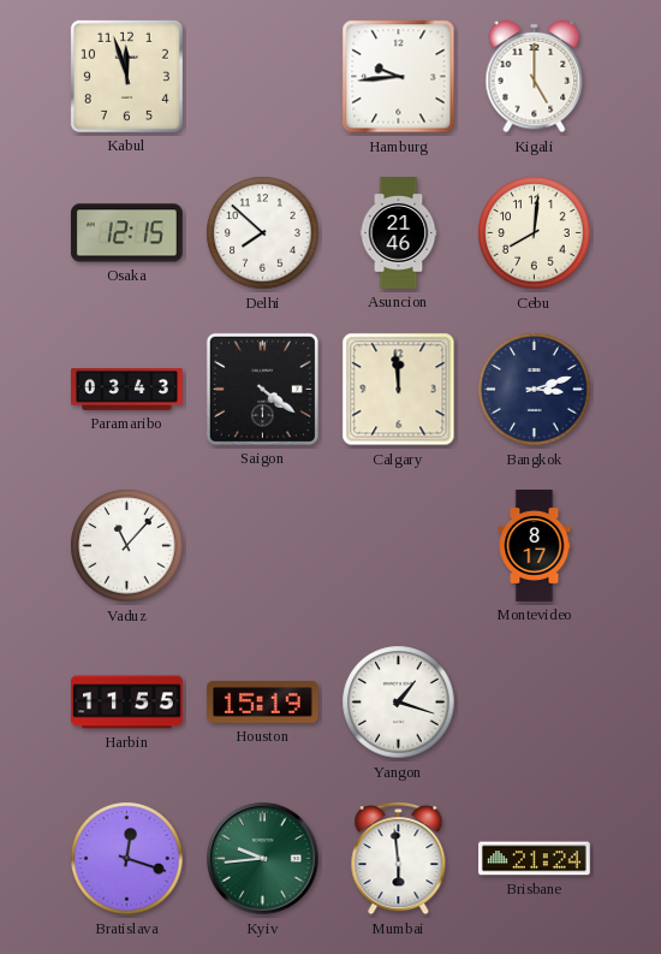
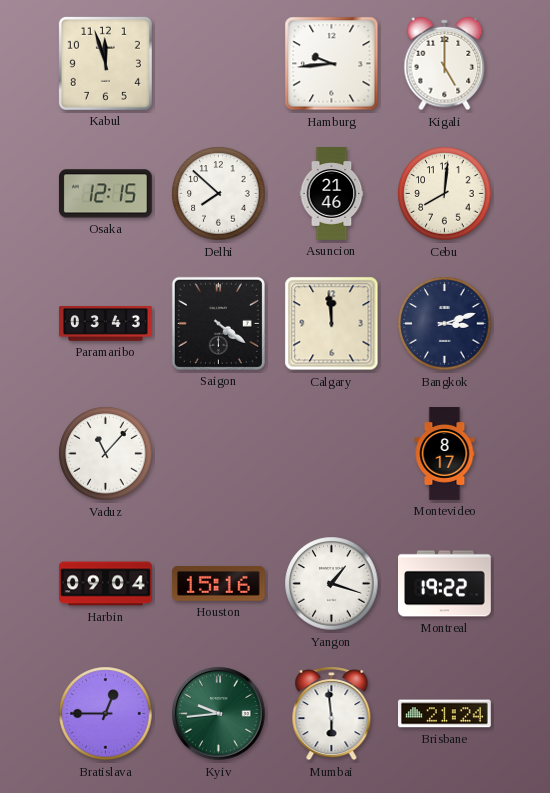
Harbin: 11:55 -> 09:04
Houston: 15:19 -> 15:16
Montreal: none -> 19:22
Bratislava: 12:18 -> 12:45
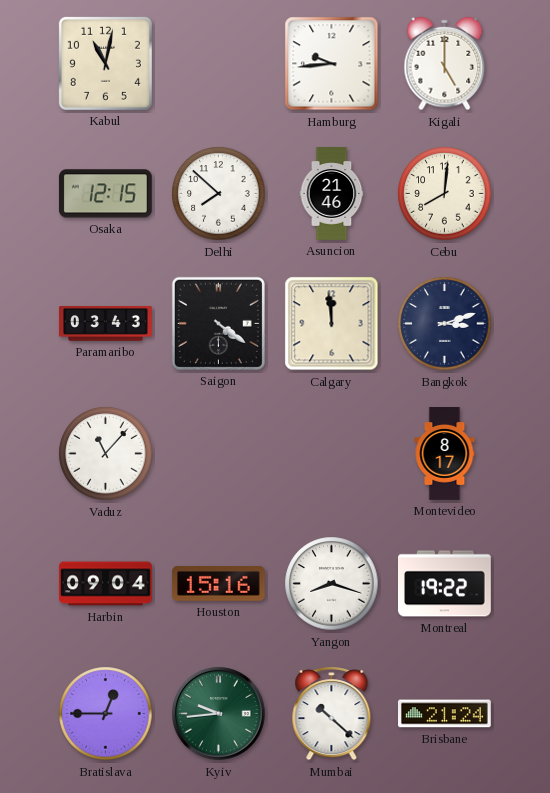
Kabul: 11:57 -> 11:02
Yangon: 1:18 -> 8:18
Mumbai: 5:59 -> 10:22
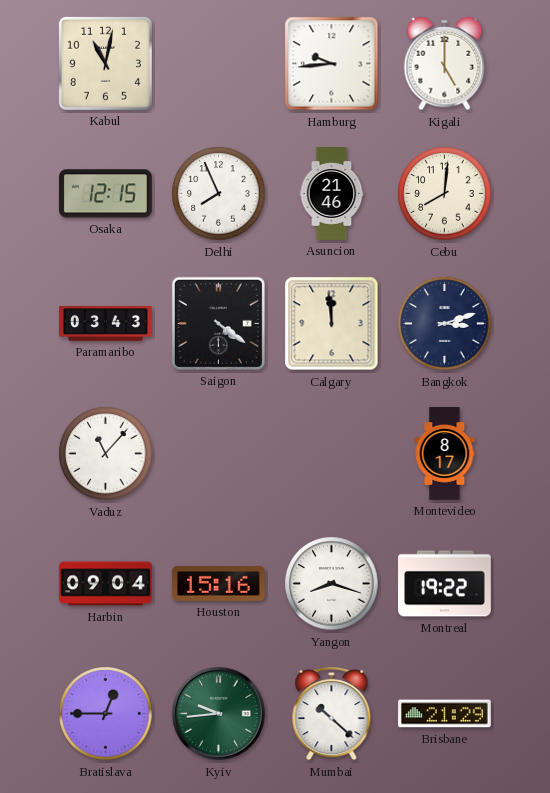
Delhi: 7:52 -> 7:56
Brisbane: 21:24 -> 21:29
